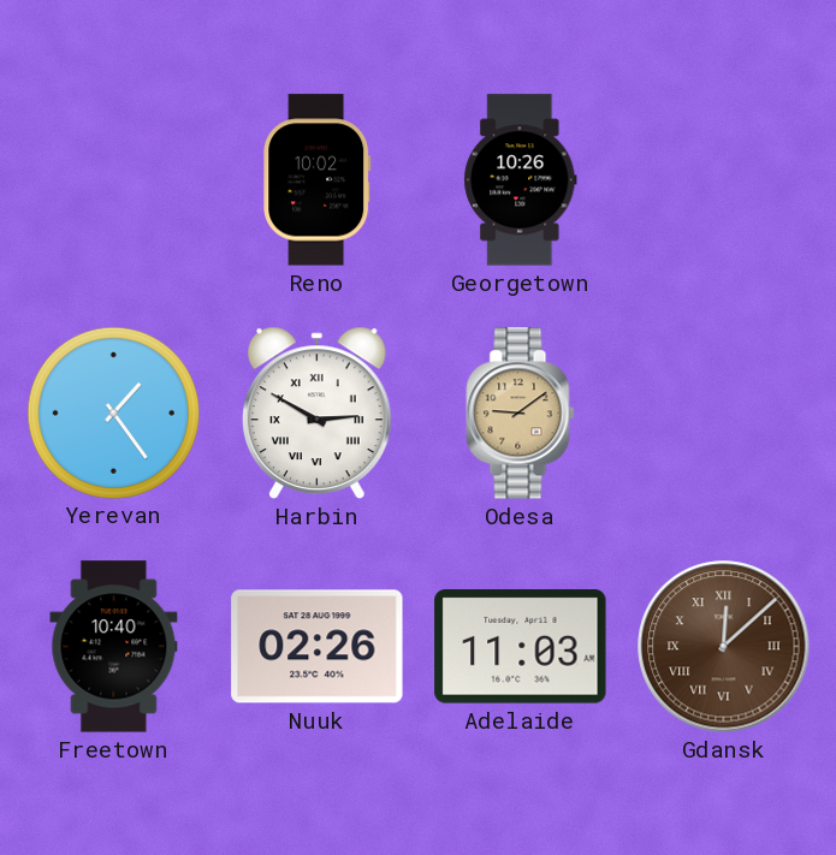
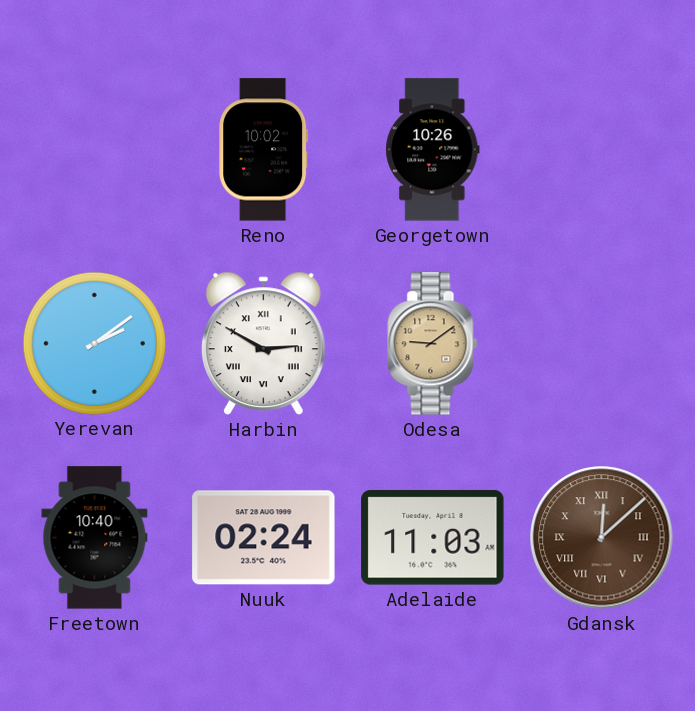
Yerevan: 1:24 -> 2:09
Nuuk: 02:26 -> 02:24
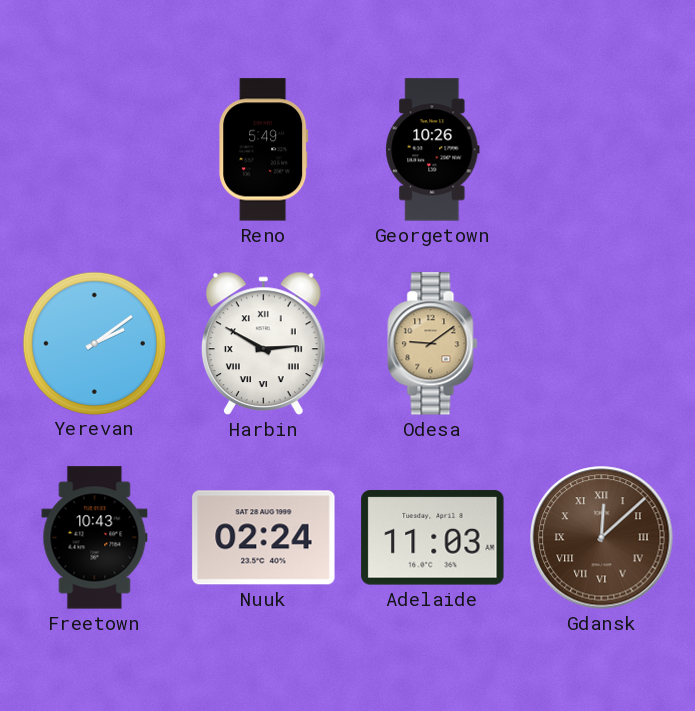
Reno: 10:02 -> 5:49
Freetown: 10:40 -> 10:43
